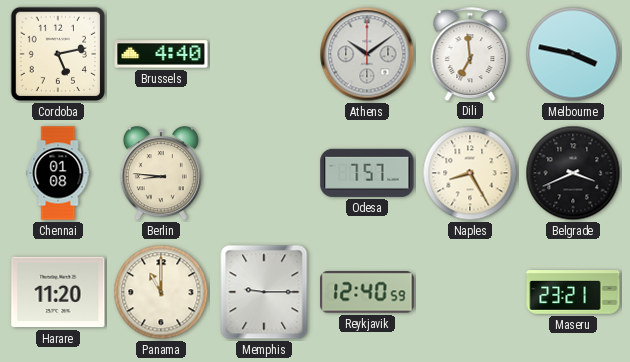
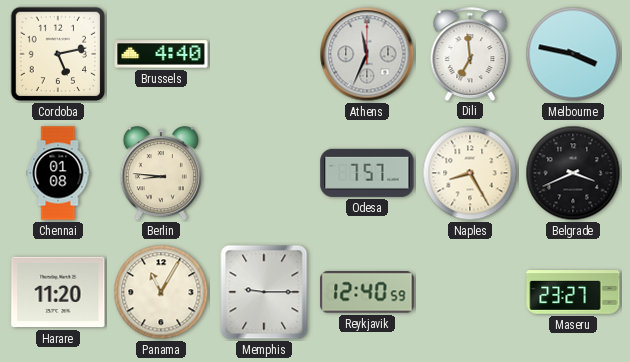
Athens: 10:09 -> 11:34
Panama: 11:00 -> 11:05
Maseru: 23:21 -> 23:27
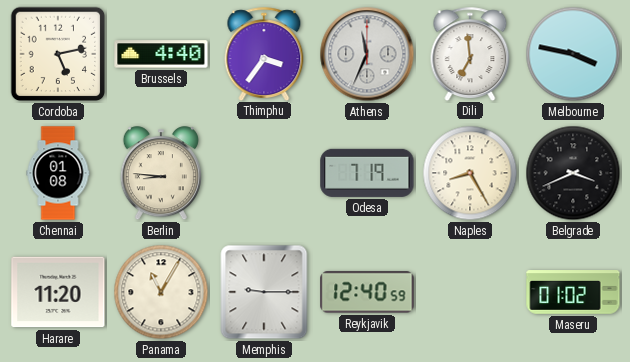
Thimphu: none -> 3:36
Odesa: 7:57 -> 7:19
Maseru: 23:27 -> 01:02
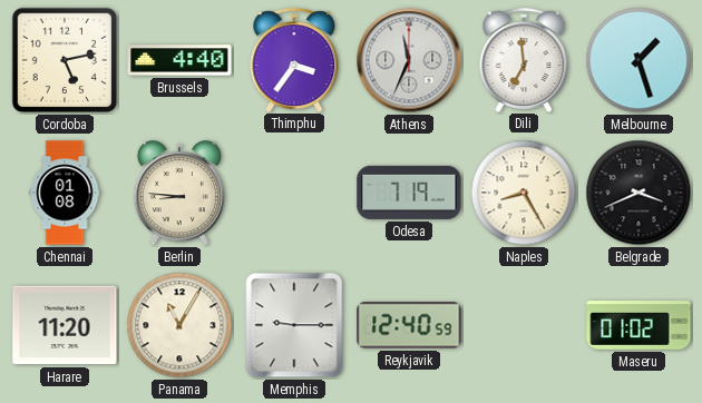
Melbourne: 3:47 -> 1:27
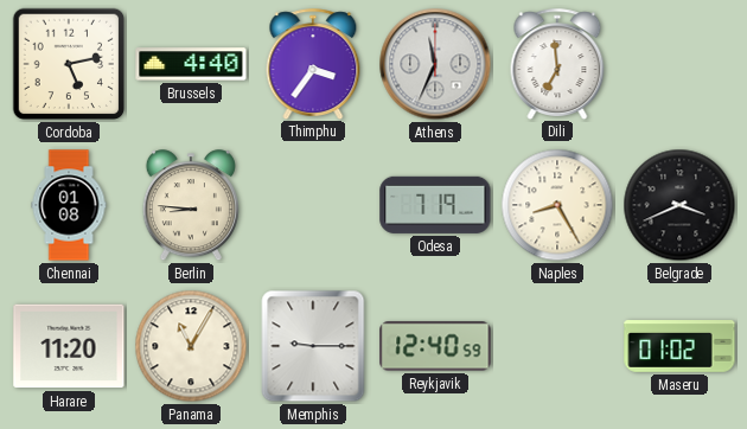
Melbourne: 1:27 -> none
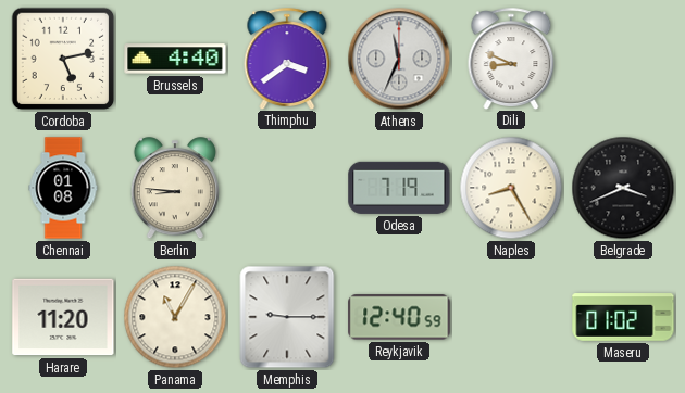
Thimphu: 3:36 -> 3:39
Dili: 6:59 -> 8:49
